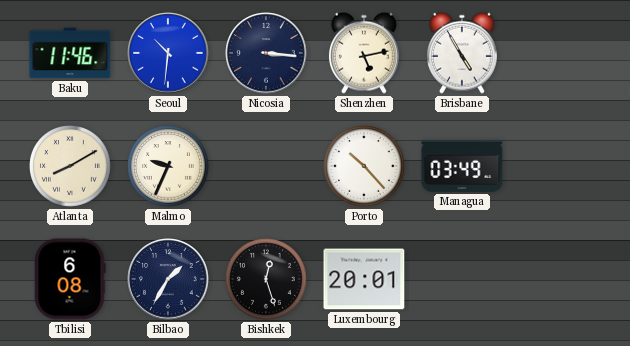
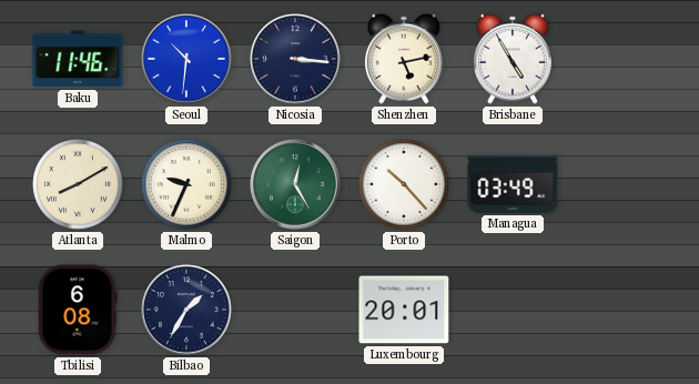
Saigon: none -> 12:25
Bishkek: 12:27 -> none
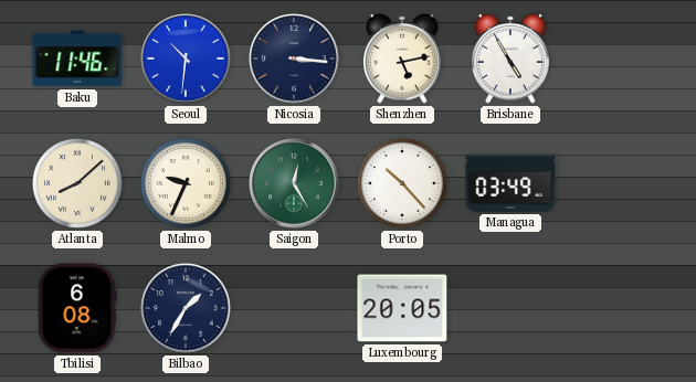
Atlanta: 8:10 -> 8:08
Luxembourg: 20:01 -> 20:05
